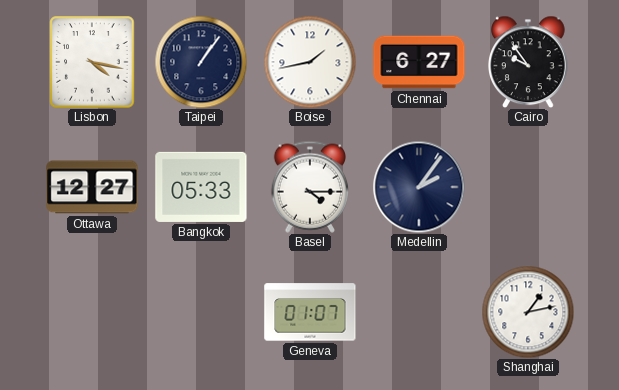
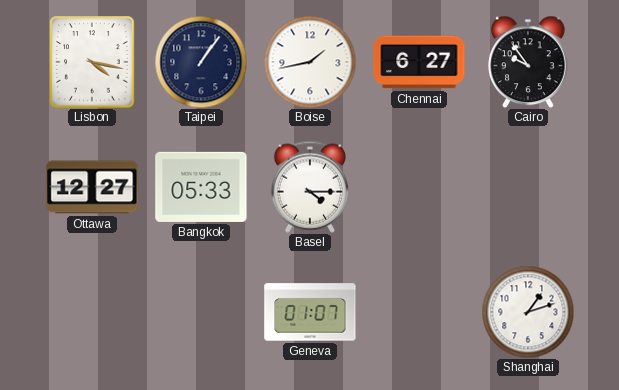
Medellin: 2:06 -> none
Shanghai: 1:13 -> 1:12
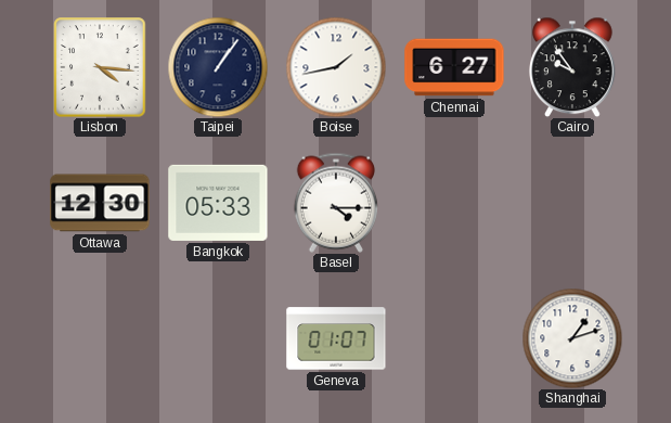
Lisbon: 4:17 -> 4:16
Ottawa: 12:27 -> 12:30
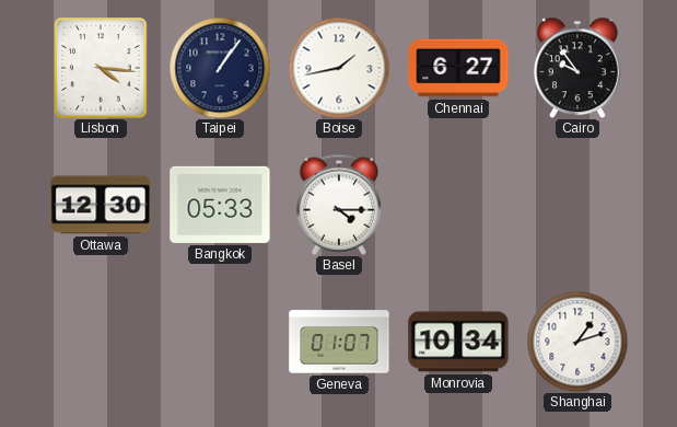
Monrovia: none -> 10:34
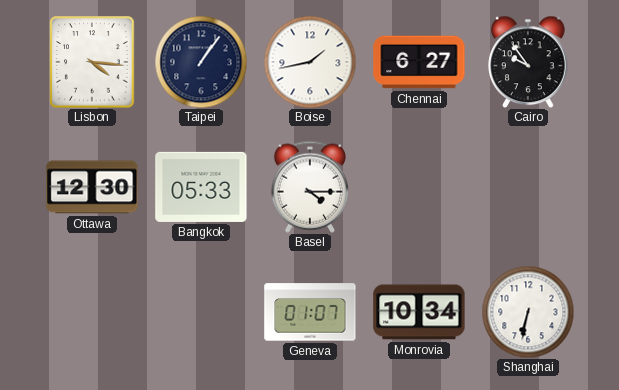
Shanghai: 1:12 -> 6:32
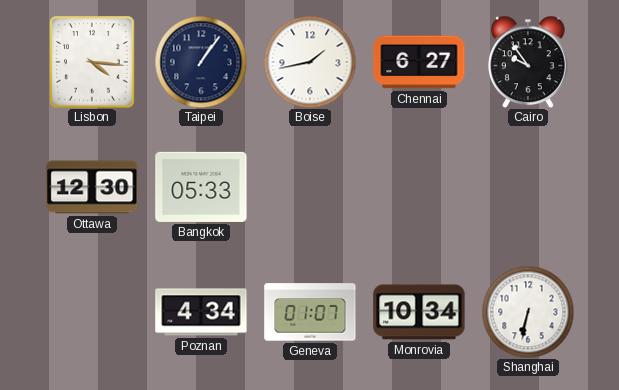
Basel: 4:15 -> none
Poznan: none -> 4:34
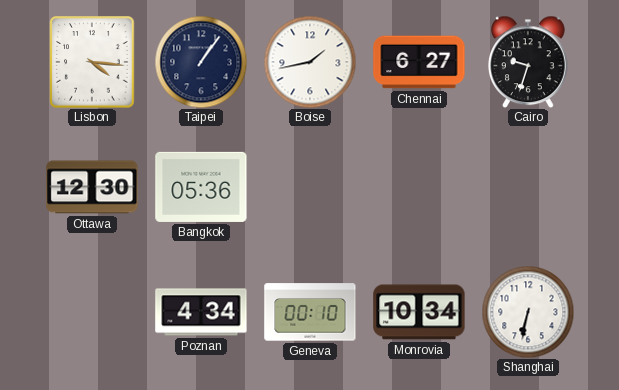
Cairo: 9:54 -> 9:33
Bangkok: 05:33 -> 05:36
Geneva: 01:07 -> 00:10
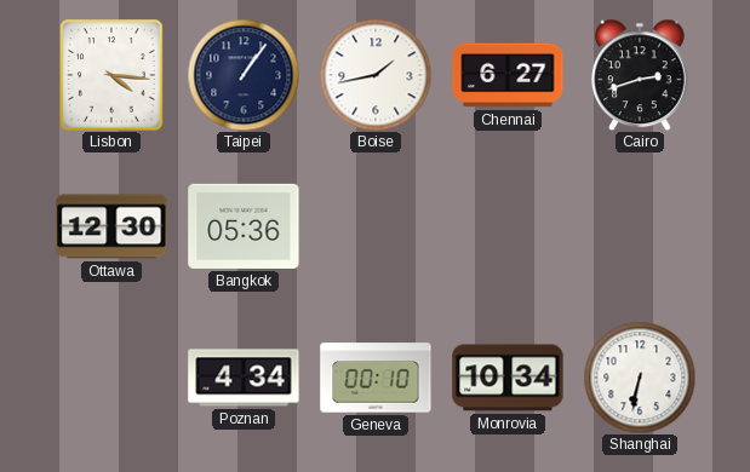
Cairo: 9:33 -> 2:42
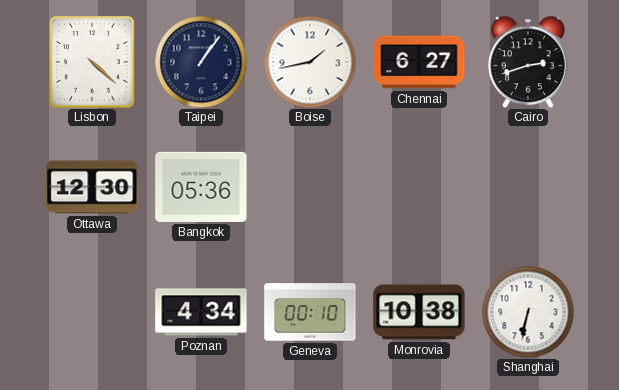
Lisbon: 4:16 -> 4:22
Monrovia: 10:34 -> 10:38
